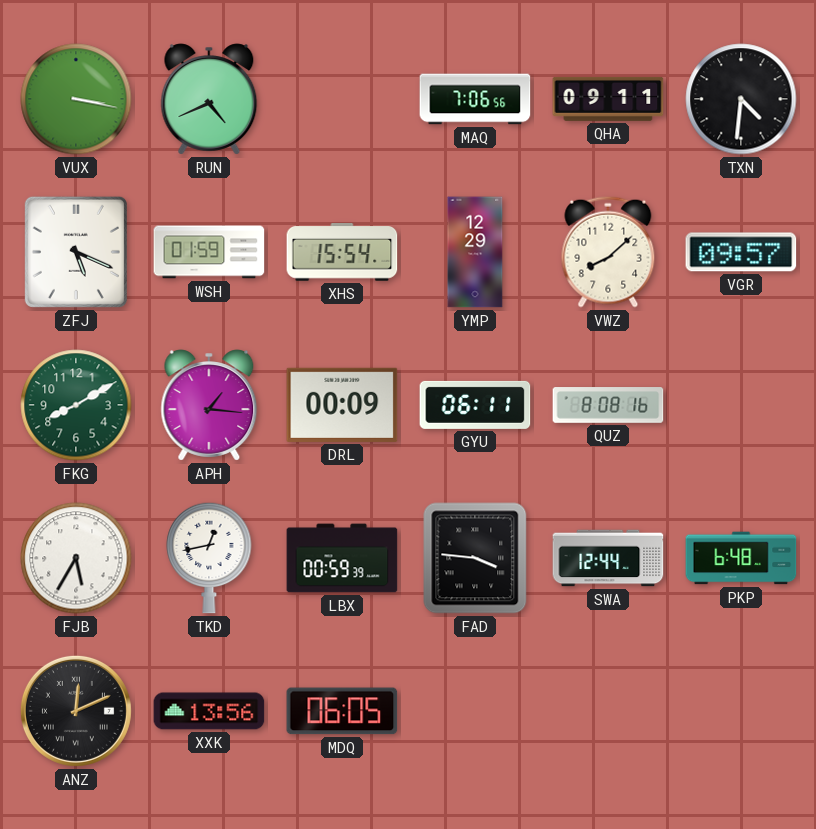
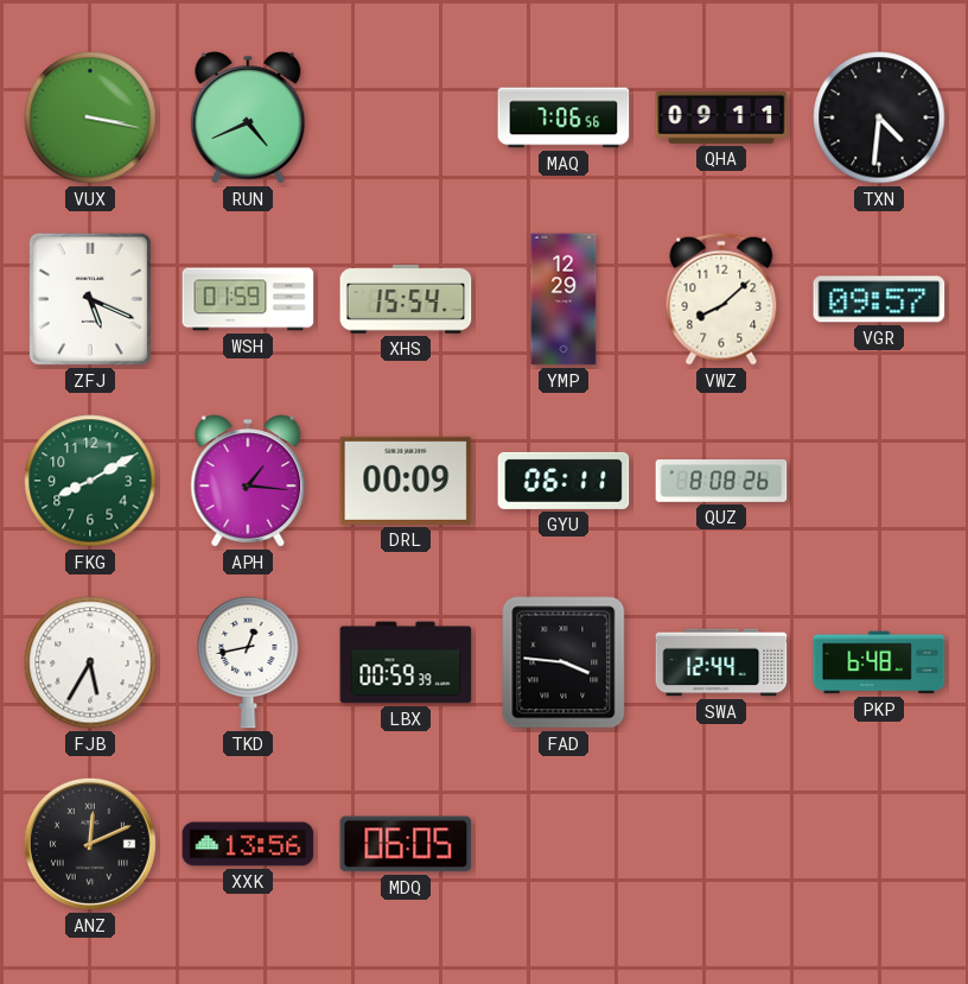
QUZ: 8:08:16 -> 8:08:26
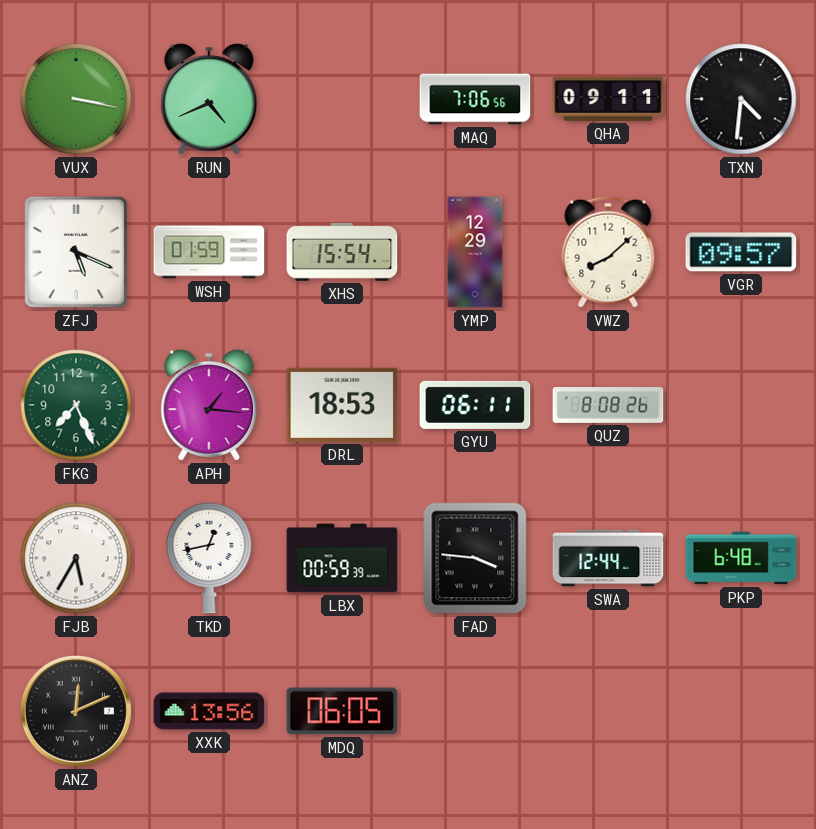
FKG: 8:10 -> 7:26
DRL: 00:09 -> 18:53
